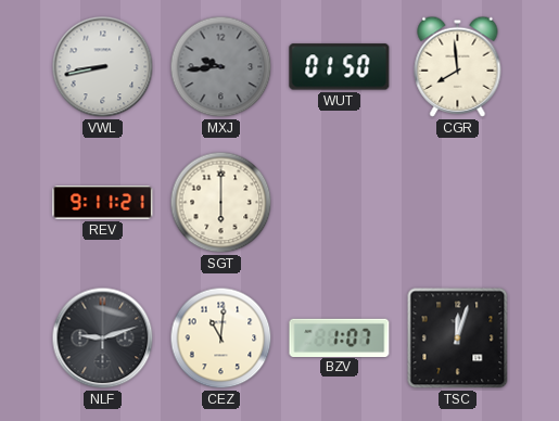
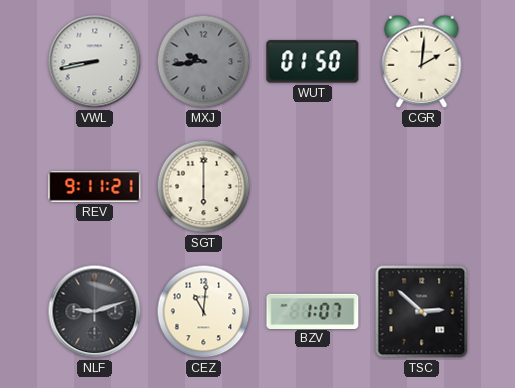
CGR: 7:59 -> 2:01
TSC: 12:03 -> 2:52
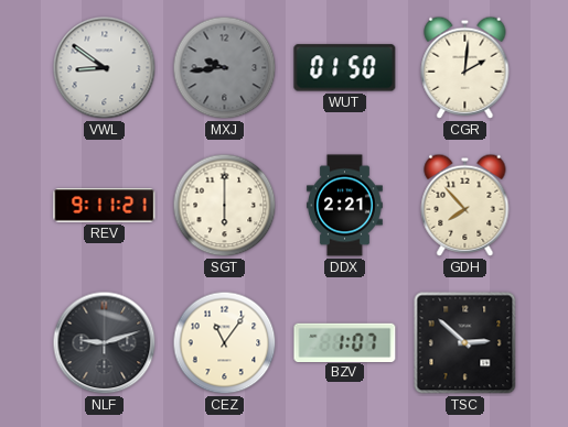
VWL: 8:43 -> 8:51
DDX: none -> 2:21
GDH: none -> 7:53
CEZ: 11:01 -> 11:06
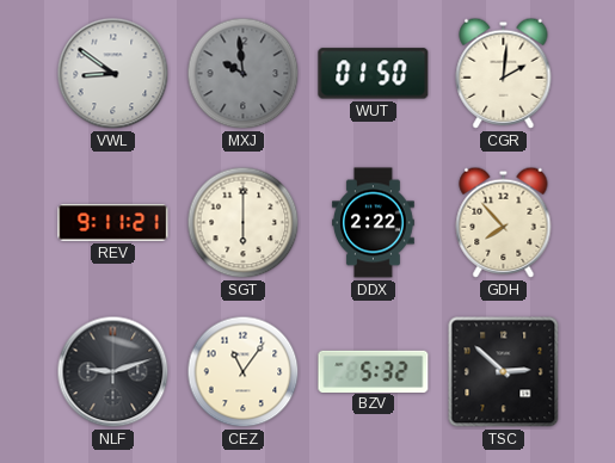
MXJ: 9:44 -> 9:59
DDX: 2:21 -> 2:22
BZV: 1:07 -> 5:32
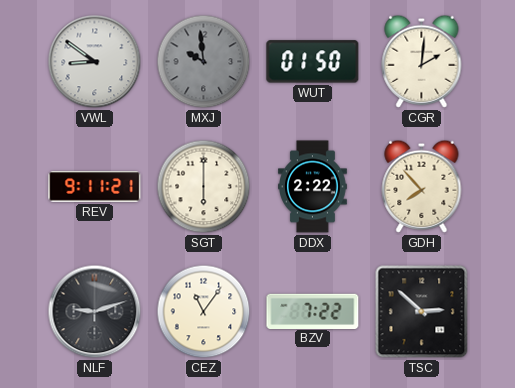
BZV: 5:32 -> 7:22
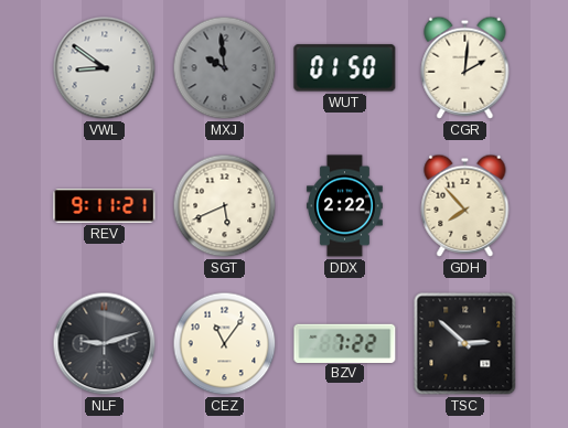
SGT: 6:00 -> 5:41
